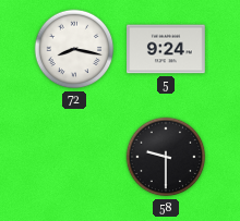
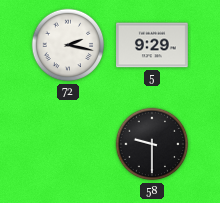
72: 8:17 -> 2:17
5: 9:24 -> 9:29
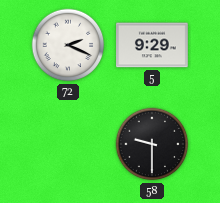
72: 2:17 -> 2:19
